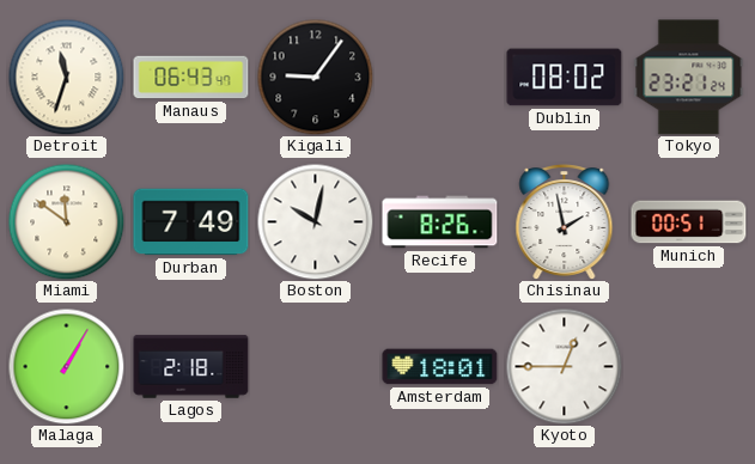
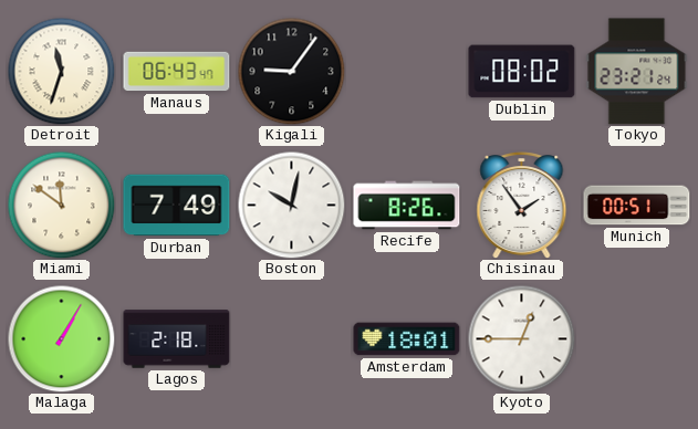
Chisinau: 1:58 -> 1:54
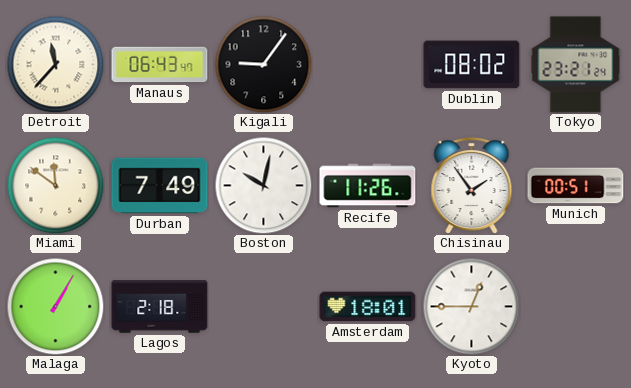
Detroit: 11:33 -> 11:37
Recife: 8:26 -> 11:26
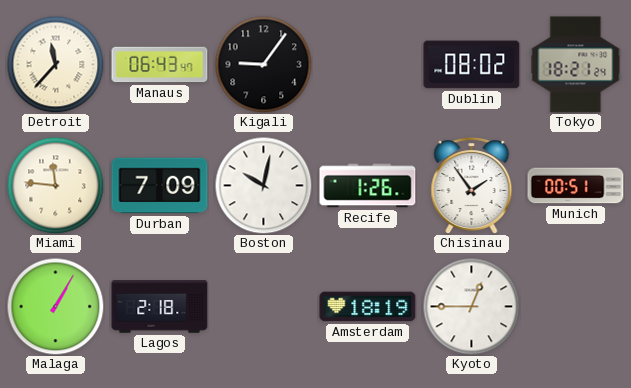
Tokyo: 23:21 -> 18:21
Miami: 11:51 -> 11:46
Durban: 7:49 -> 7:09
Recife: 11:26 -> 1:26
Amsterdam: 18:01 -> 18:19
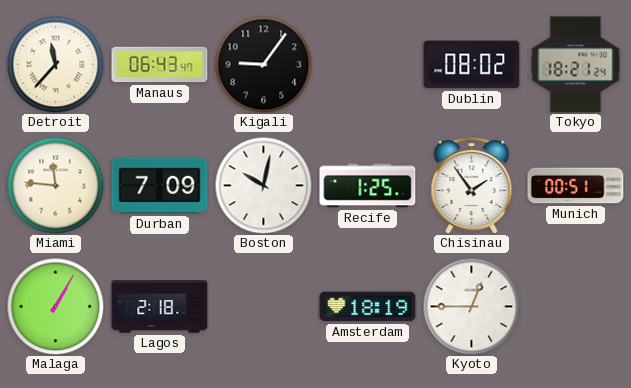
Recife: 1:26 -> 1:25
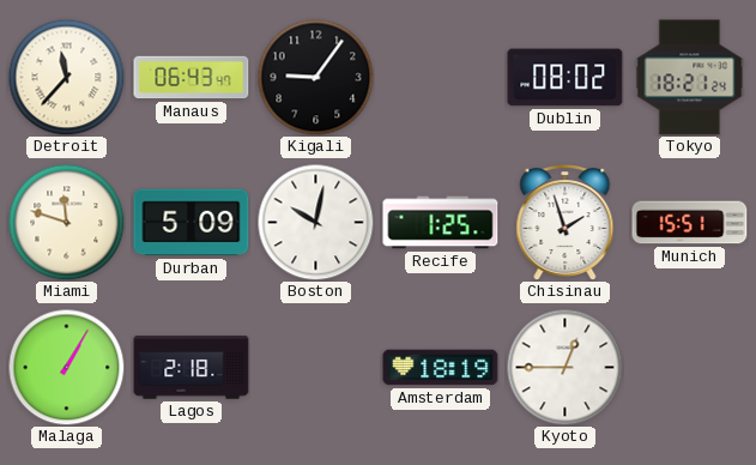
Miami: 11:46 -> 11:48
Durban: 7:09 -> 5:09
Chisinau: 1:54 -> 1:57
Munich: 00:51 -> 15:51
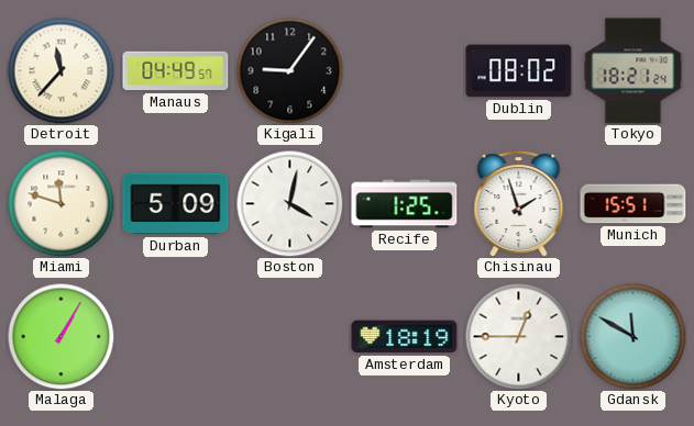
Manaus: 06:43 -> 04:49
Boston: 10:02 -> 4:02
Lagos: 2:18 -> none
Gdansk: none -> 11:50
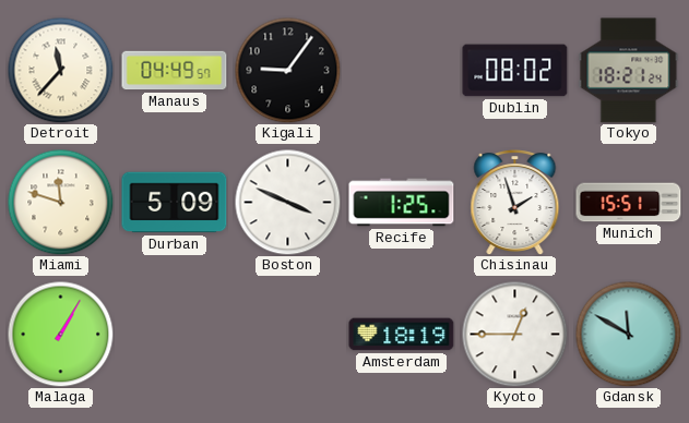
Boston: 4:02 -> 3:49
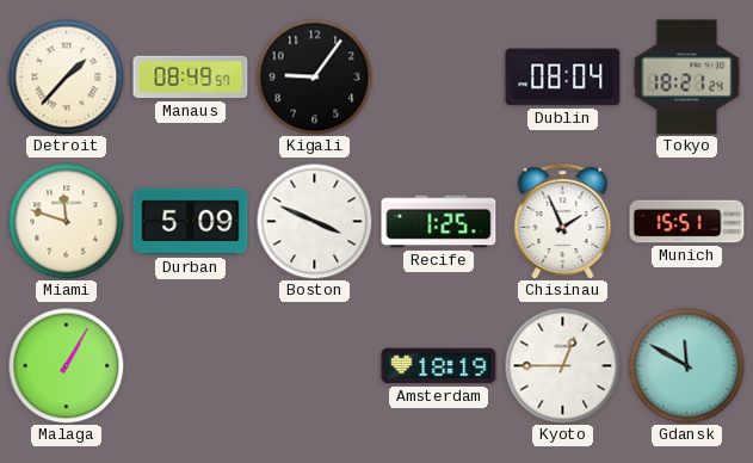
Detroit: 11:37 -> 1:37
Manaus: 04:49 -> 08:49
Dublin: 08:02 -> 08:04
Chisinau: 1:57 -> 1:56
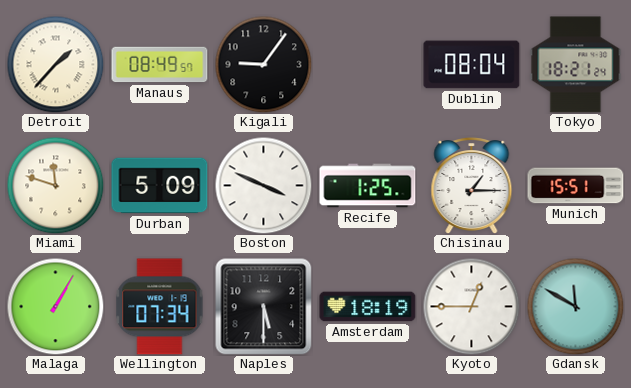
Chisinau: 1:56 -> 1:15
Wellington: none -> 07:34
Naples: none -> 5:30
